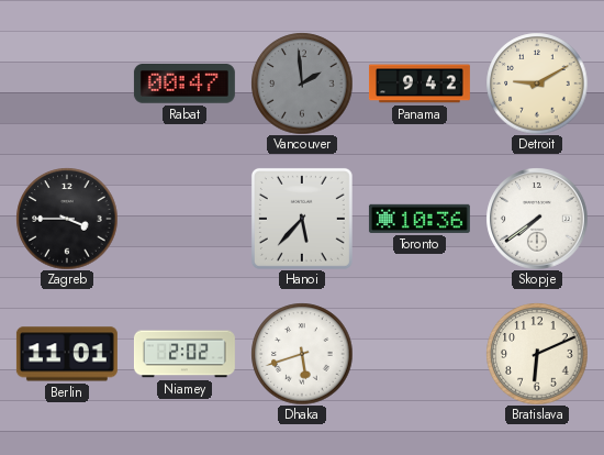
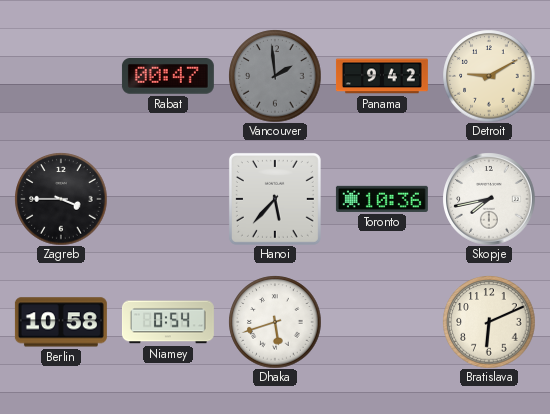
Skopje: 7:39 -> 7:43
Berlin: 11:01 -> 10:58
Niamey: 2:02 -> 0:54
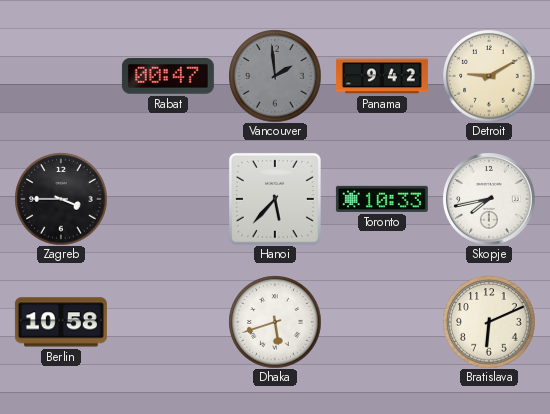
Toronto: 10:36 -> 10:33
Niamey: 0:54 -> none
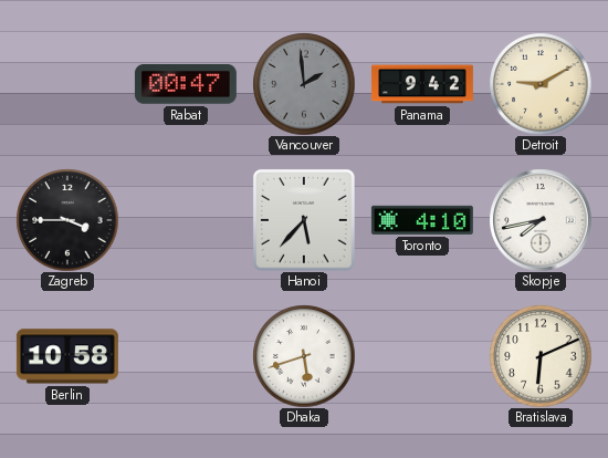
Toronto: 10:33 -> 4:10
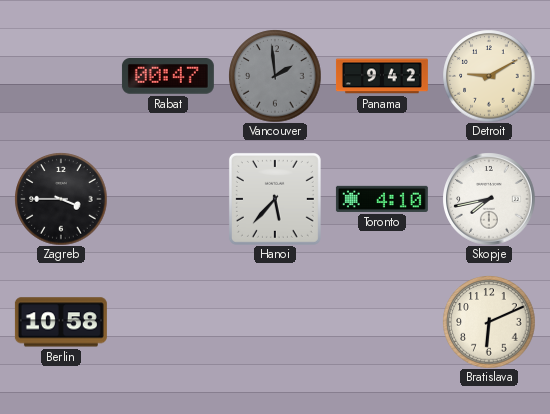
Dhaka: 5:42 -> none
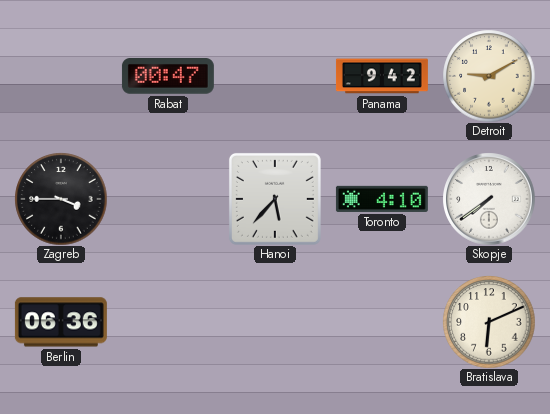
Vancouver: 1:59 -> none
Skopje: 7:43 -> 7:39
Berlin: 10:58 -> 06:36
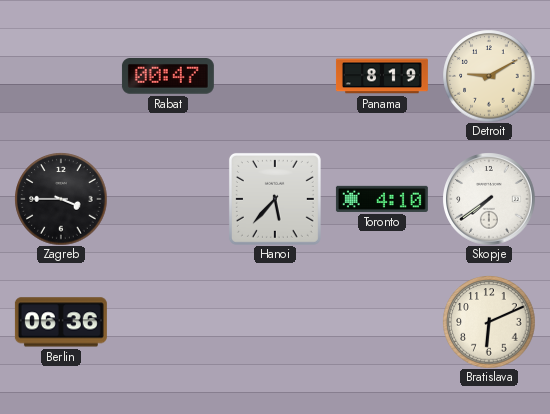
Panama: 9:42 -> 8:19
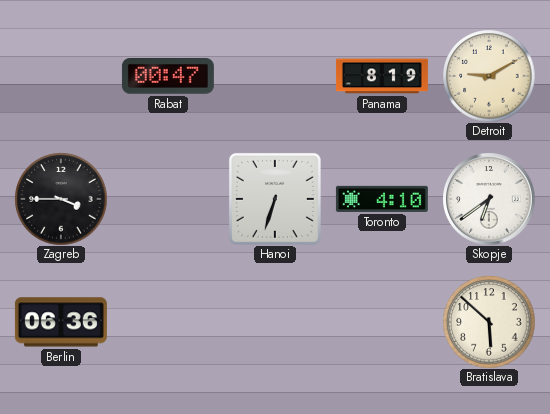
Hanoi: 5:37 -> 6:33
Skopje: 7:39 -> 6:39
Bratislava: 6:11 -> 5:52
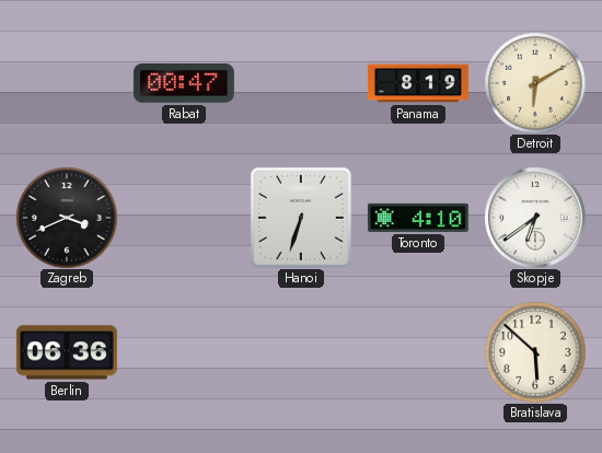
Detroit: 9:10 -> 6:10
Zagreb: 3:45 -> 3:41
